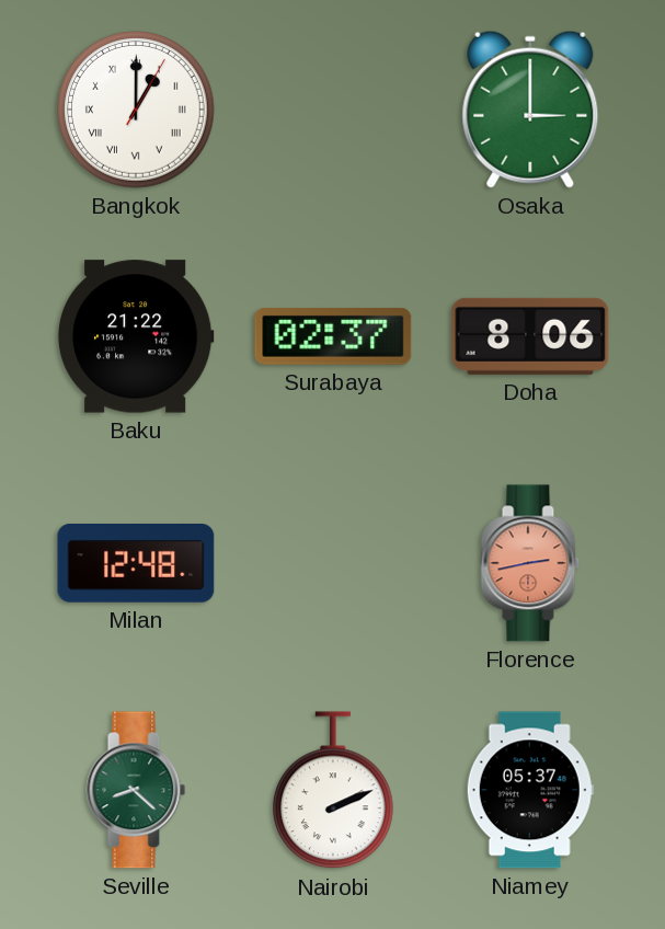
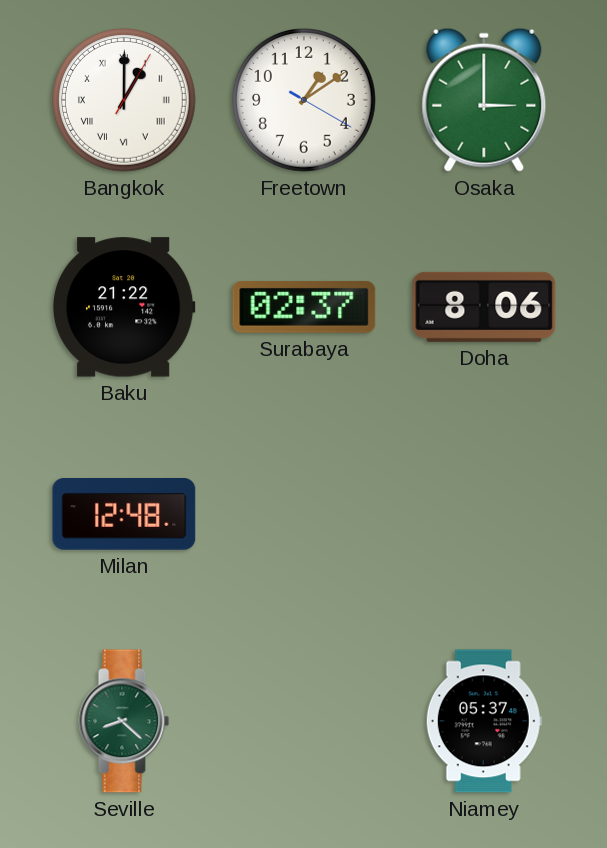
Freetown: none -> 1:09
Florence: 2:43 -> none
Nairobi: 2:11 -> none
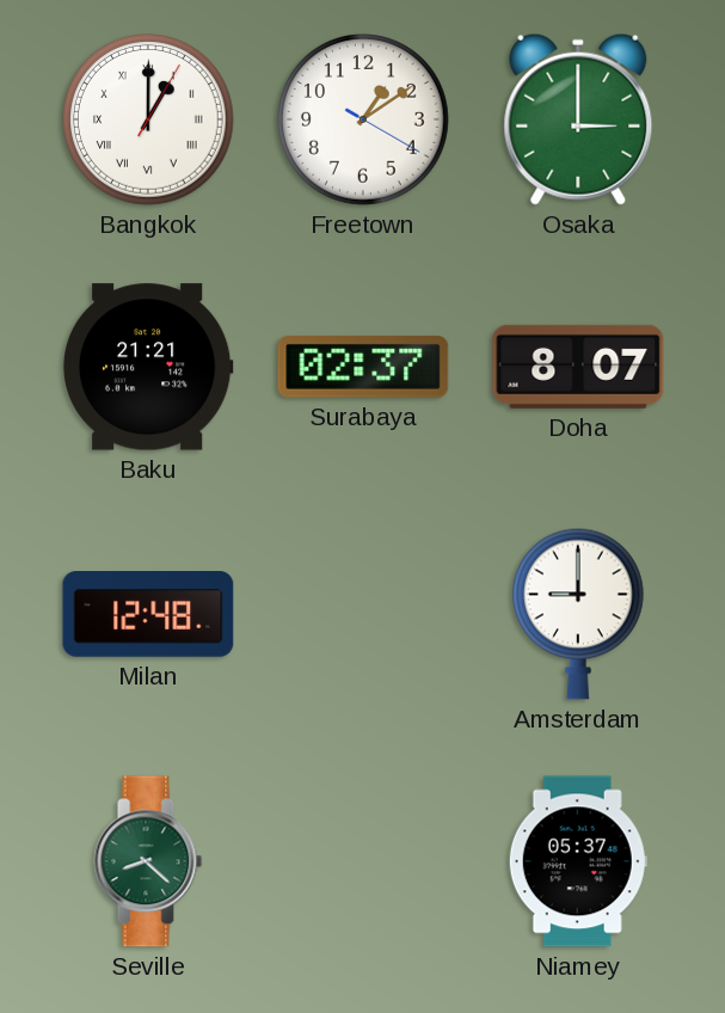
Baku: 21:22 -> 21:21
Doha: 8:06 -> 8:07
Amsterdam: none -> 9:00
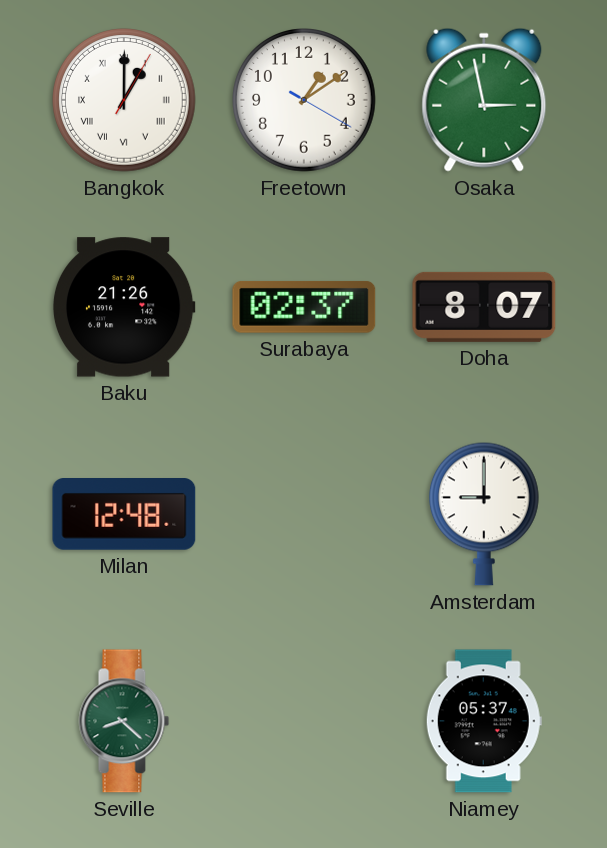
Osaka: 3:00 -> 2:58
Baku: 21:21 -> 21:26
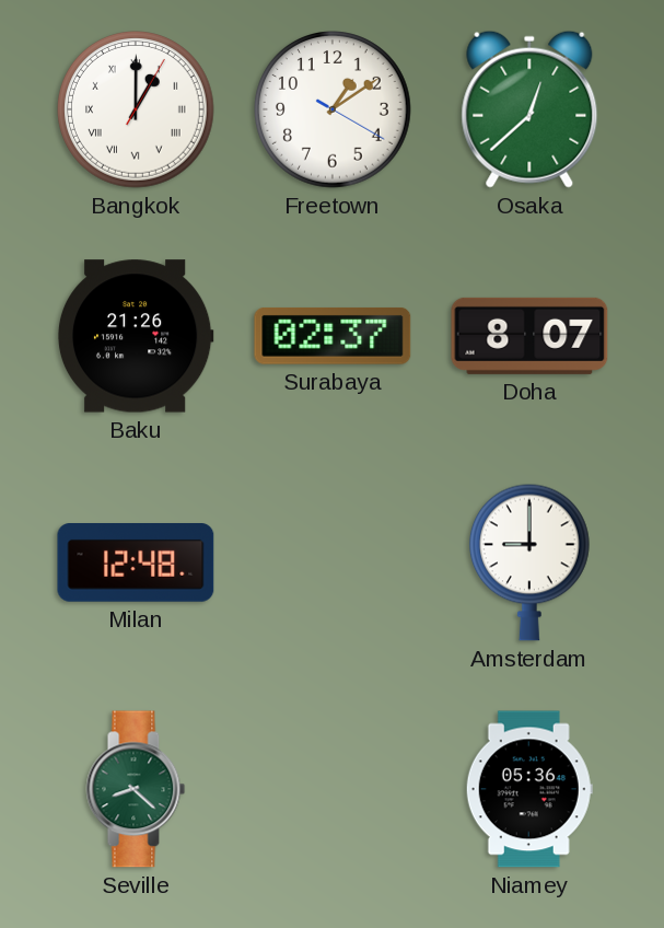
Osaka: 2:58 -> 12:38
Niamey: 05:37 -> 05:36
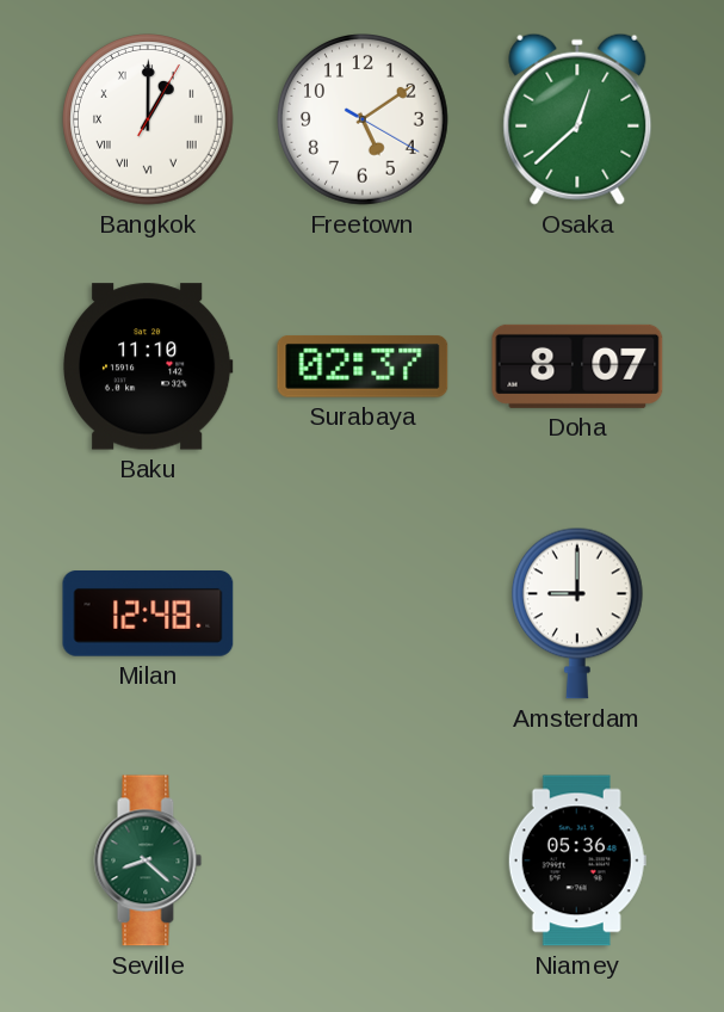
Freetown: 1:09 -> 5:09
Baku: 21:26 -> 11:10
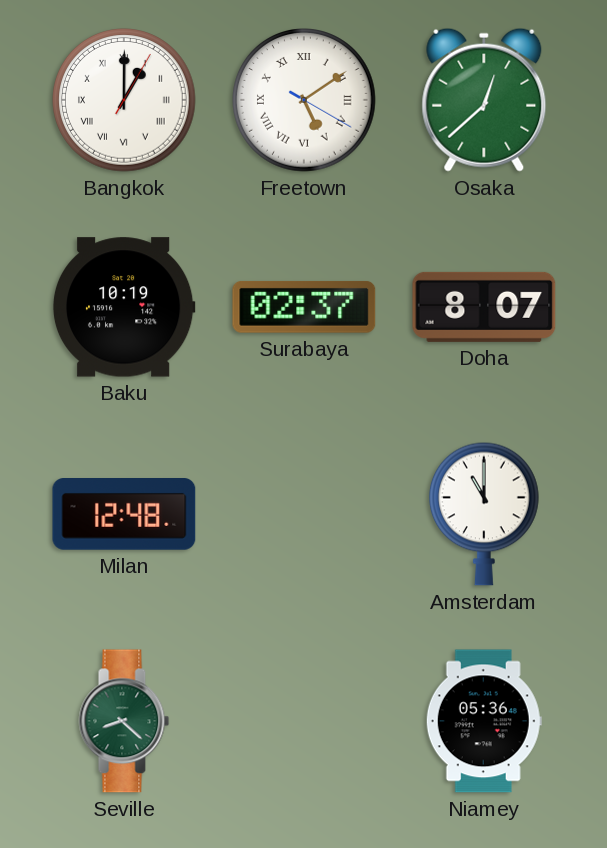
Freetown numerals: Arabic -> Roman
Baku: 11:10 -> 10:19
Amsterdam: 9:00 -> 11:00
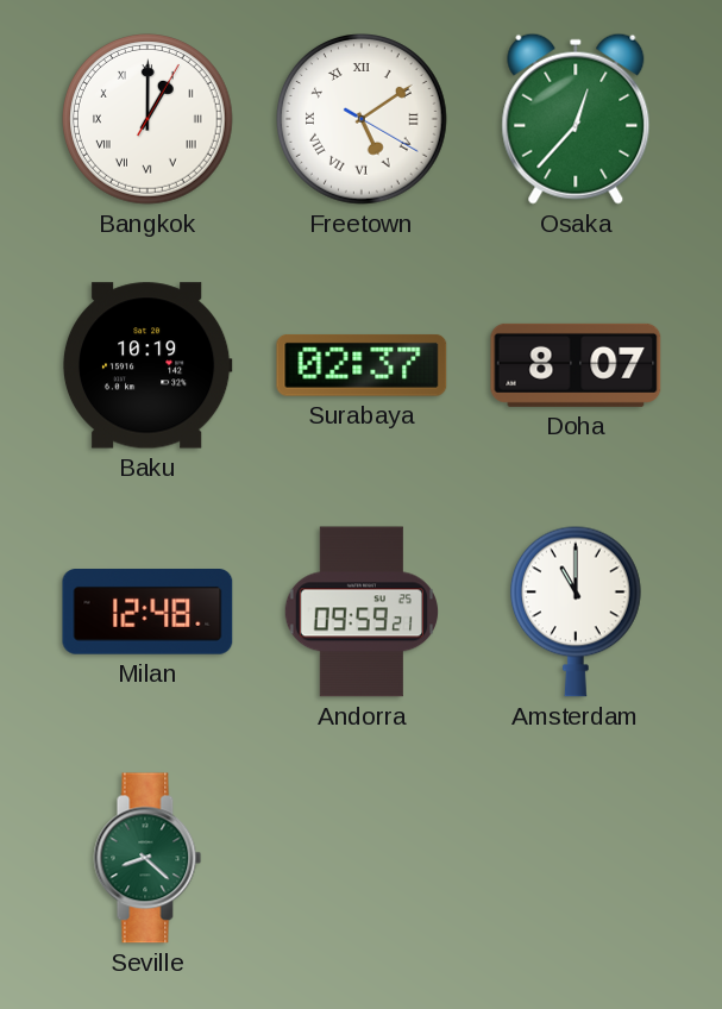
Osaka: 12:38 -> 12:37
Andorra: none -> 09:59
Niamey: 05:36 -> none
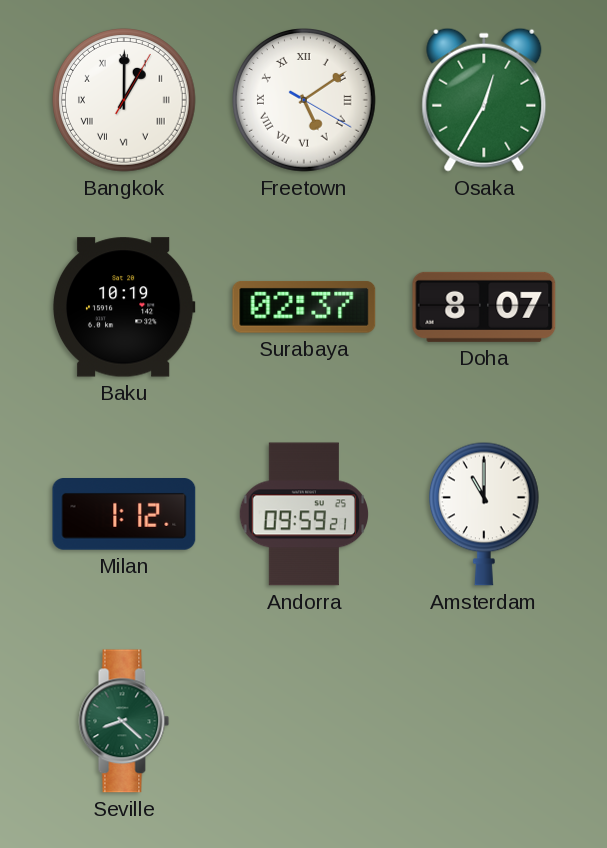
Osaka: 12:37 -> 12:35
Milan: 12:48 -> 1:12
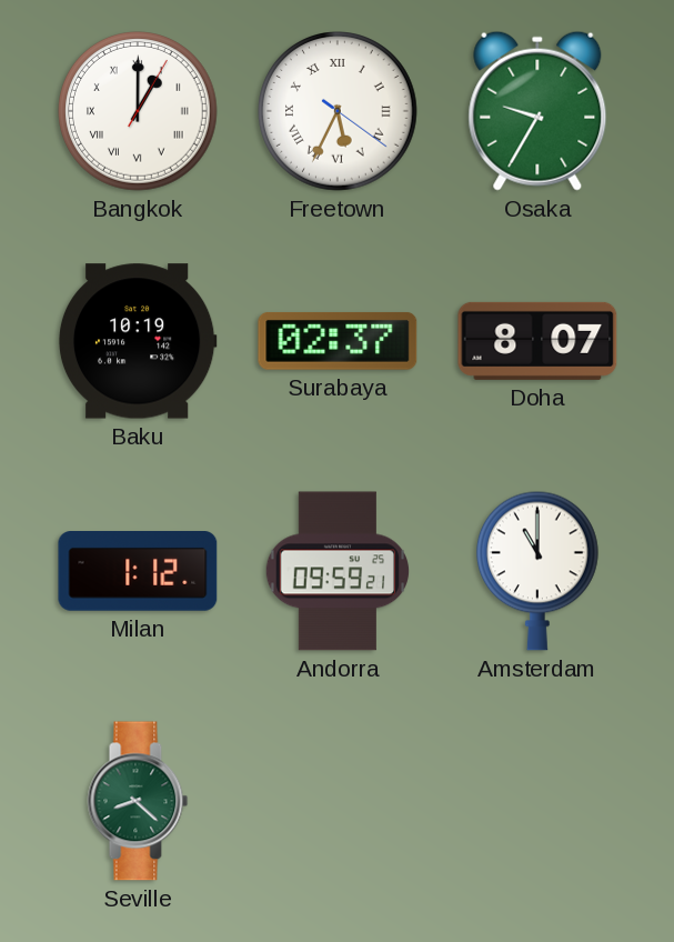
Freetown: 5:09 -> 5:34
Osaka: 12:35 -> 9:35
